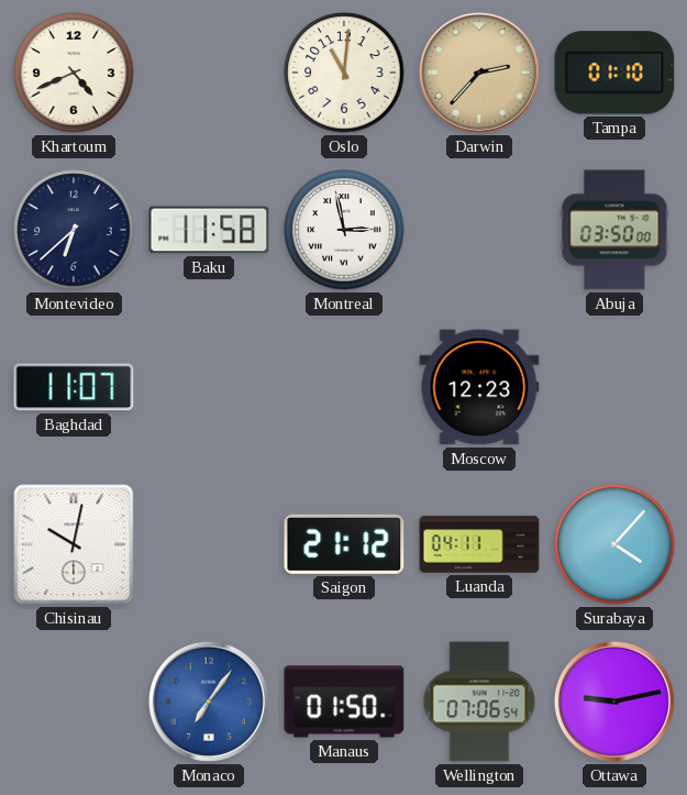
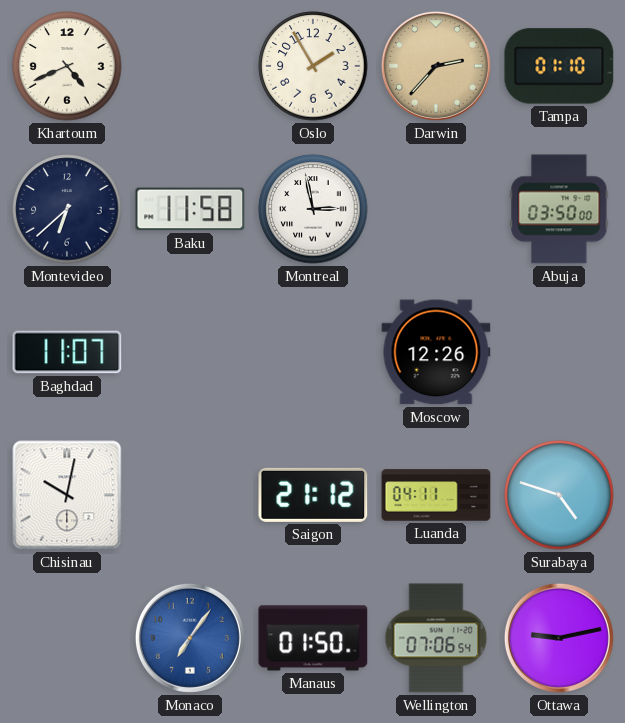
Oslo: 11:01 -> 1:55
Moscow: 12:23 -> 12:26
Surabaya: 4:07 -> 4:48
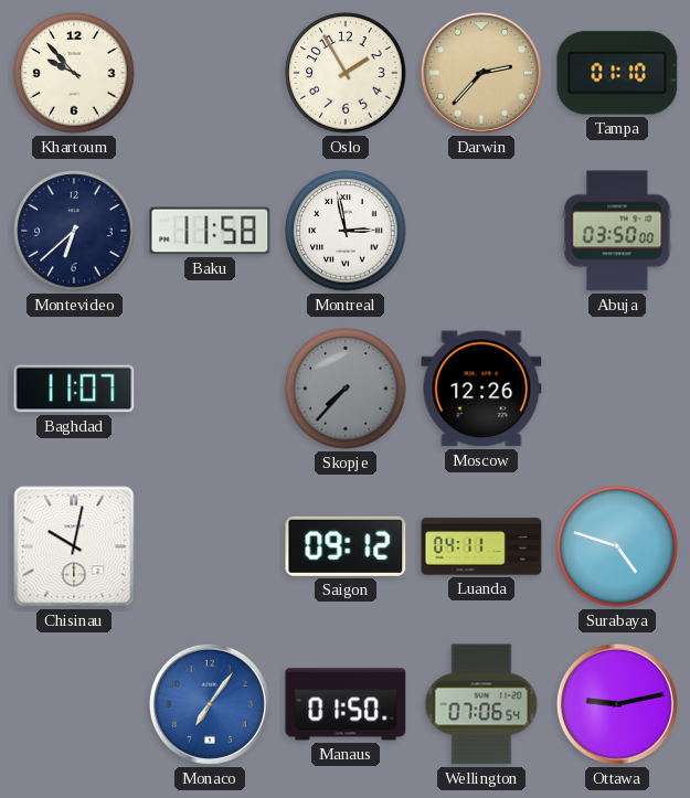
Khartoum: 4:41 -> 9:53
Skopje: none -> 7:37
Saigon: 21:12 -> 09:12
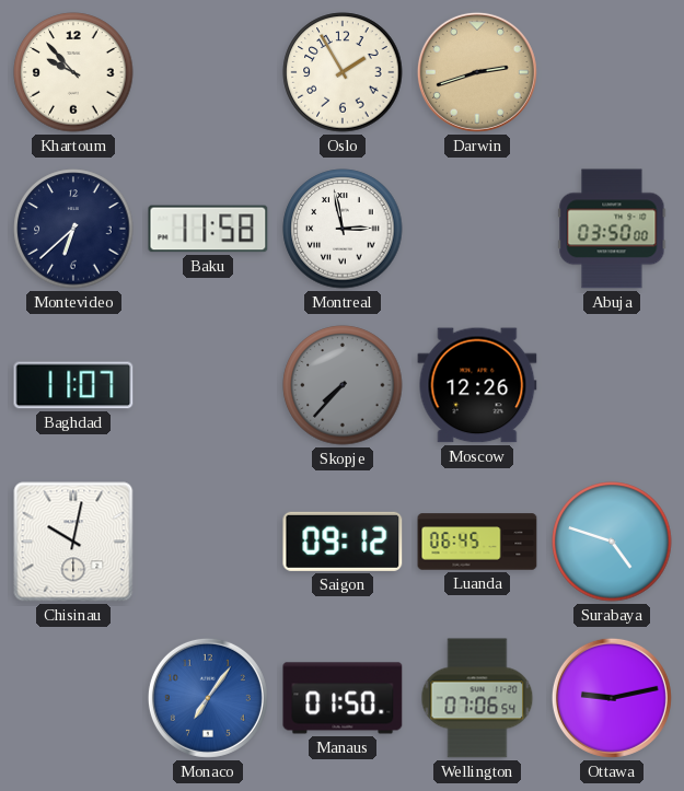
Darwin: 2:37 -> 2:42
Tampa: 01:10 -> none
Luanda: 04:11 -> 06:45
